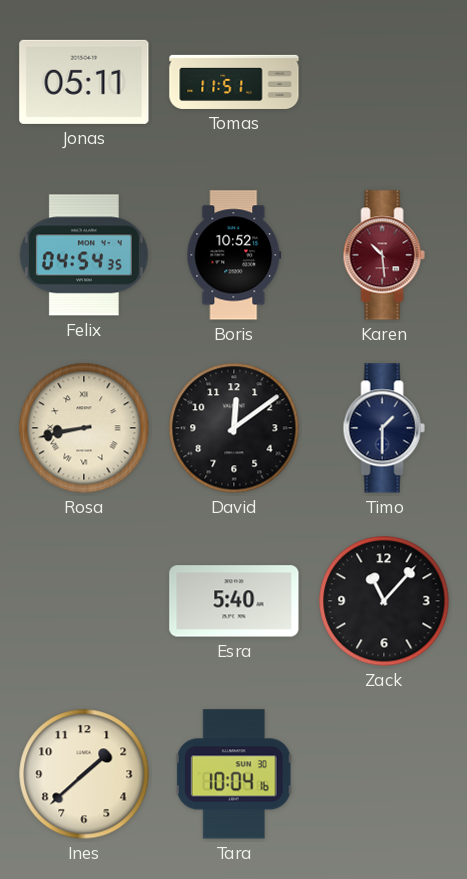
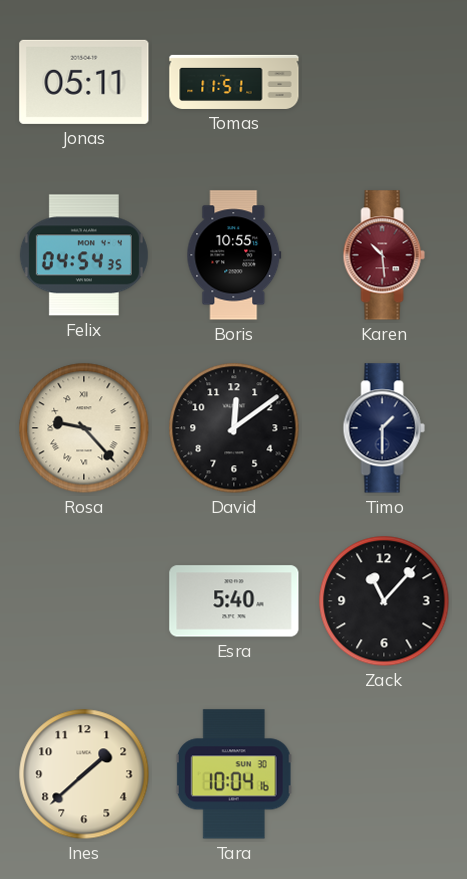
Boris: 10:52 -> 10:55
Rosa: 8:43 -> 9:23
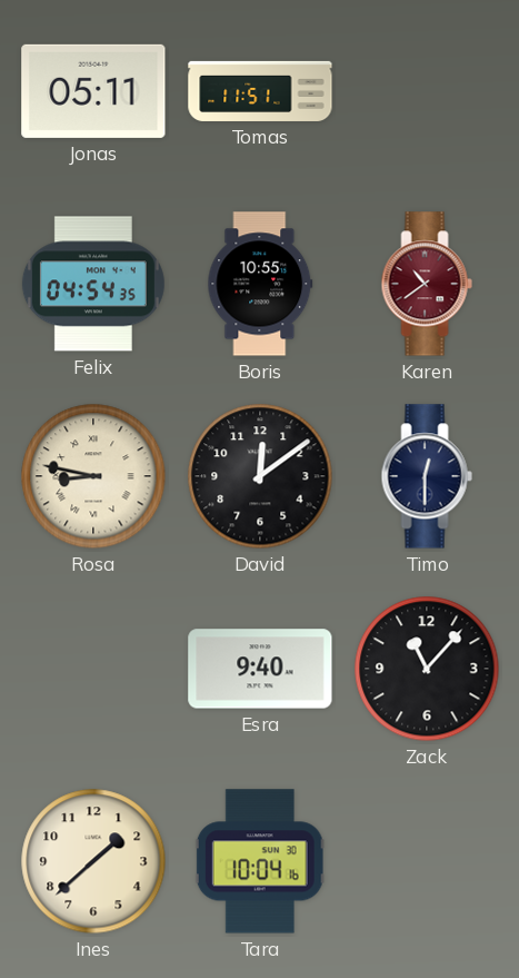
Karen: 10:29 -> 10:39
Rosa: 9:23 -> 8:47
Timo: 1:30 -> 12:30
Esra: 5:40 -> 9:40
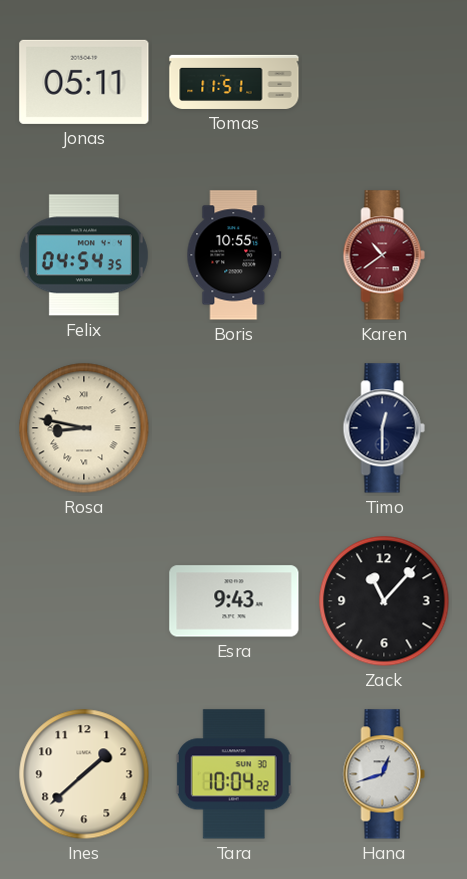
David: 12:09 -> none
Esra: 9:40 -> 9:43
Tara: 10:04:16 -> 10:04:22
Hana: none -> 12:42
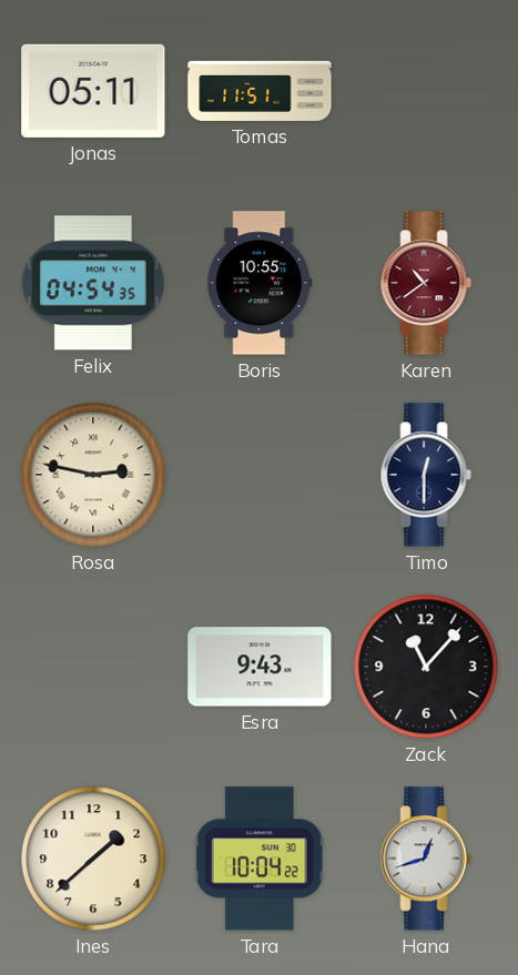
Rosa: 8:47 -> 2:47
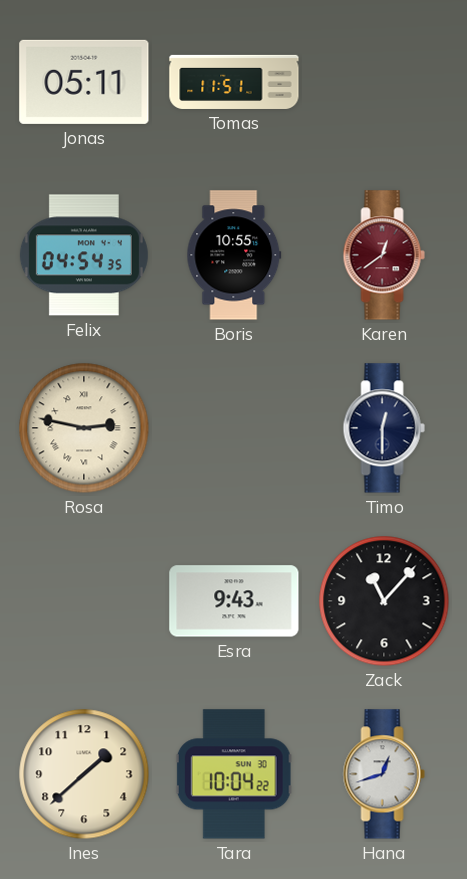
Karen: 10:39 -> 12:39
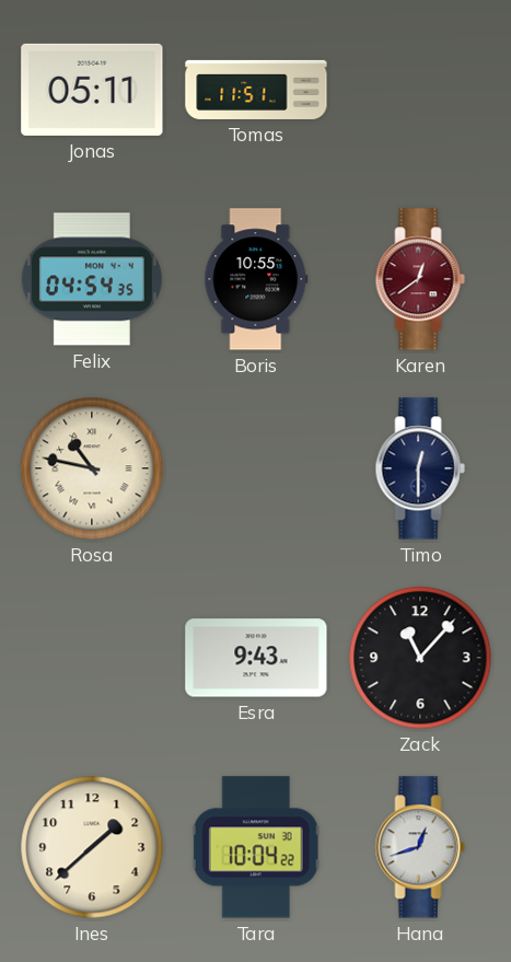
Rosa: 2:47 -> 10:47
